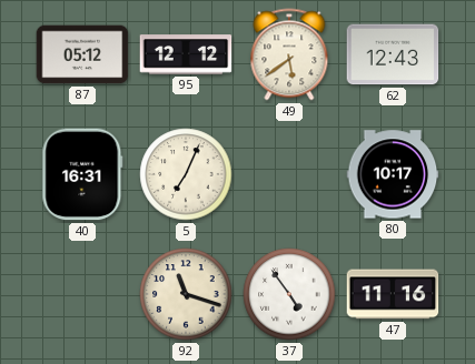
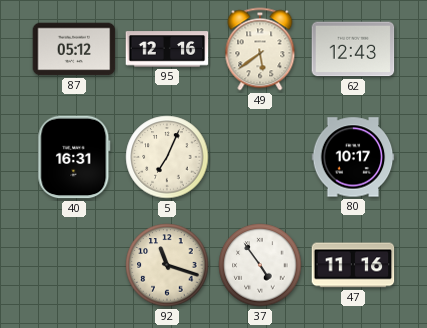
95: 12:12 -> 12:16
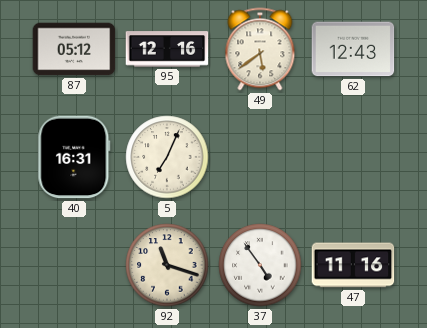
80: 10:17 -> none
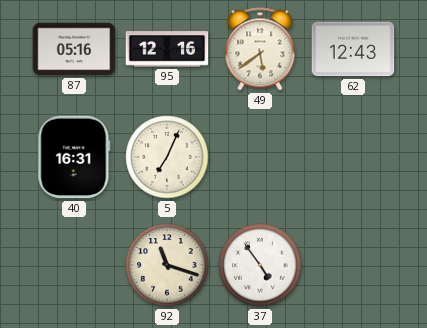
87: 05:12 -> 05:16
47: 11:16 -> none
